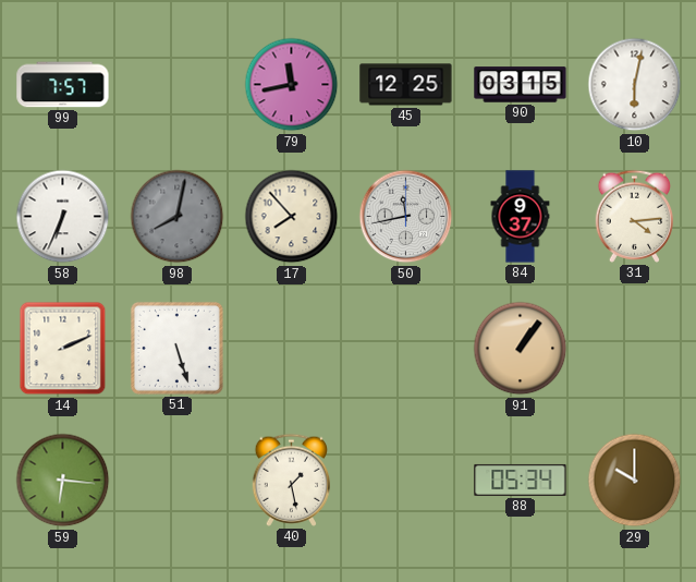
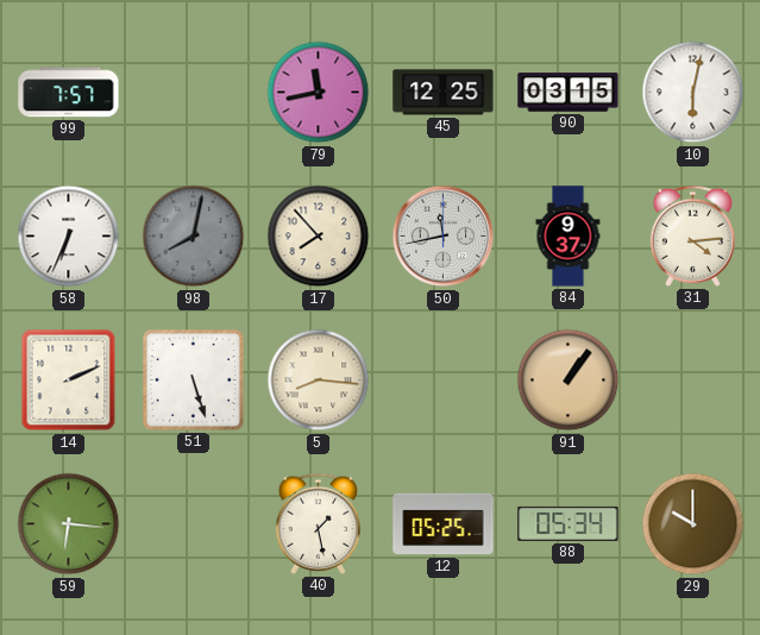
5: none -> 8:16
12: none -> 05:25
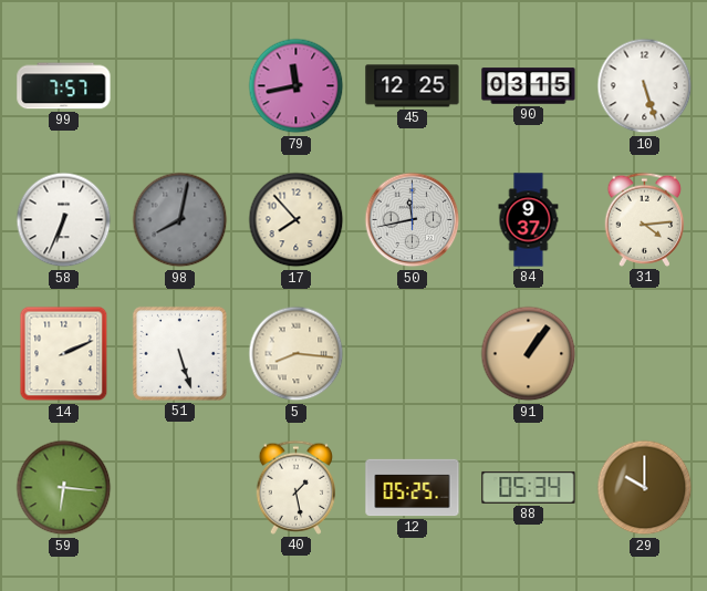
10: 6:02 -> 5:27
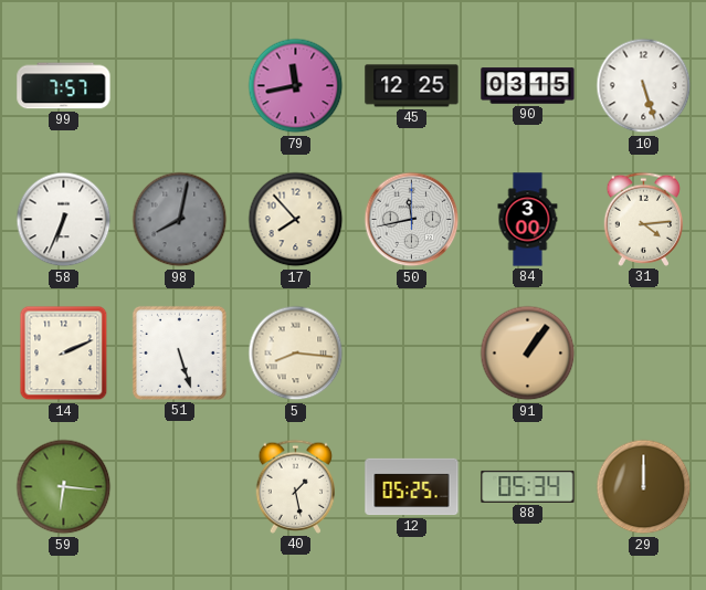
84: 9:37 -> 3:00
29: 10:00 -> 12:00
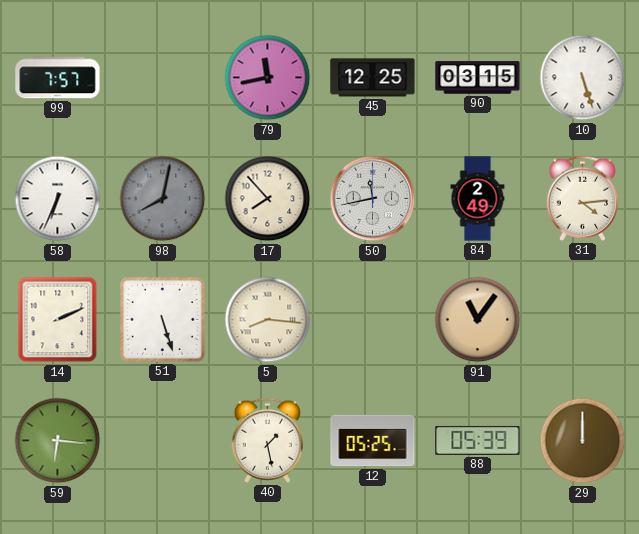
84: 3:00 -> 2:49
91: 1:06 -> 11:06
88: 05:34 -> 05:39
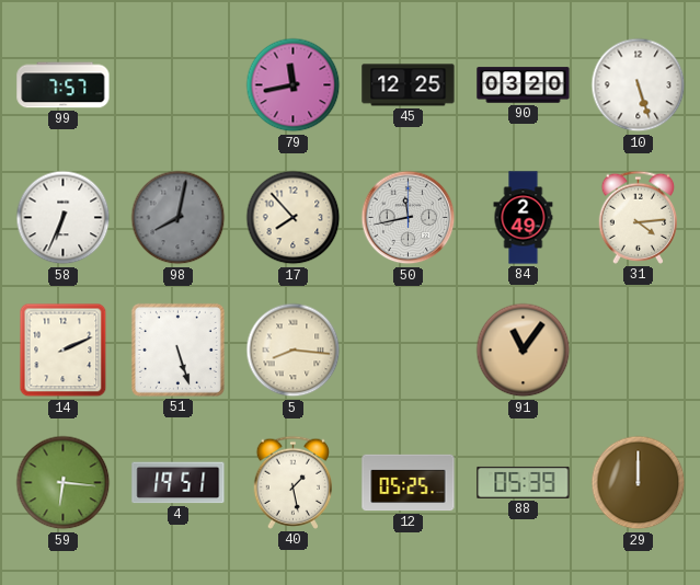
90: 03:15 -> 03:20
4: none -> 19:51
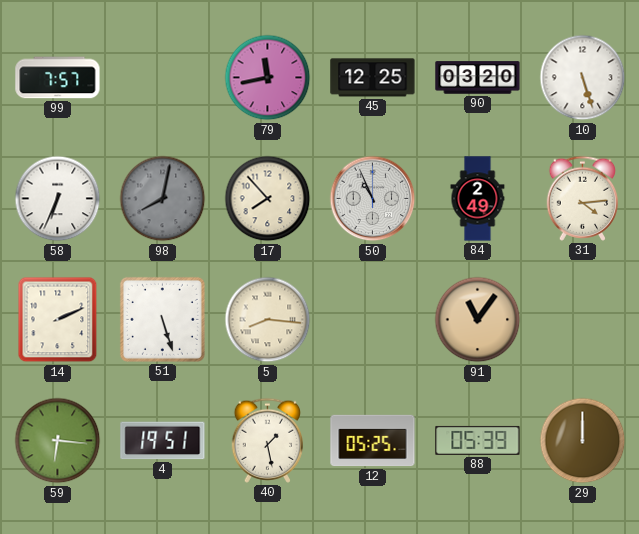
50: 11:43 -> 10:56
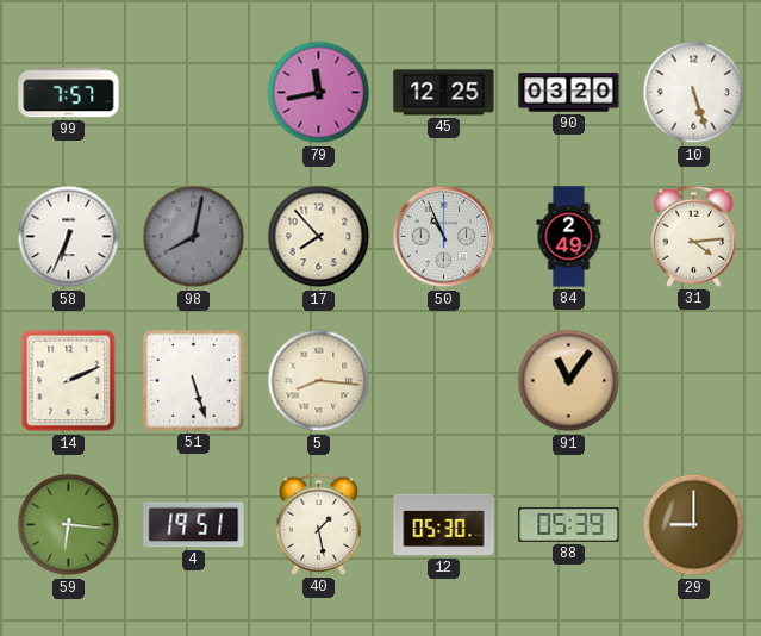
12: 05:25 -> 05:30
29: 12:00 -> 9:00
